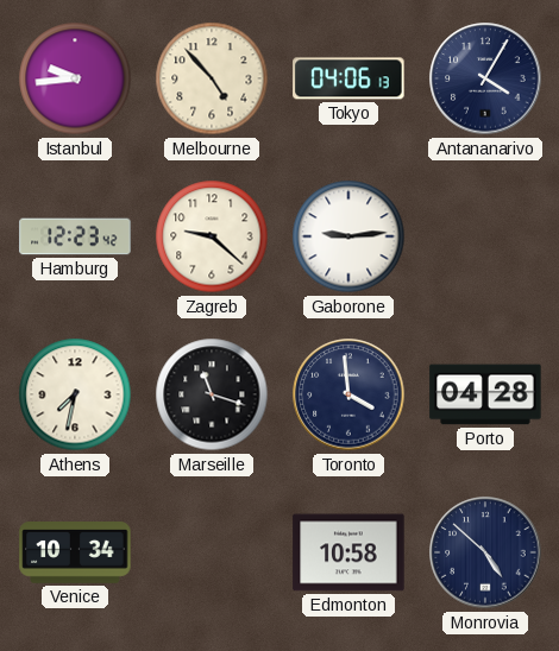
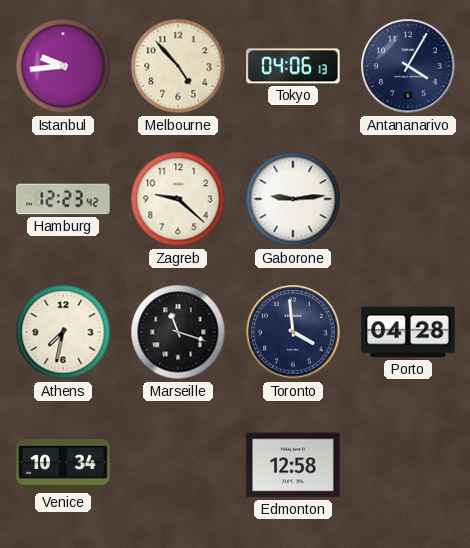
Edmonton: 10:58 -> 12:58
Monrovia: 4:52 -> none
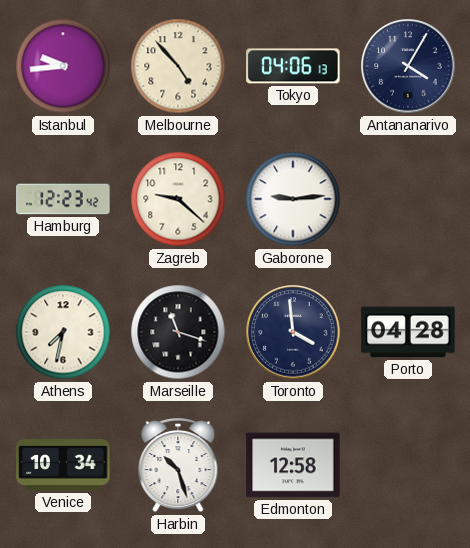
Harbin: none -> 10:27
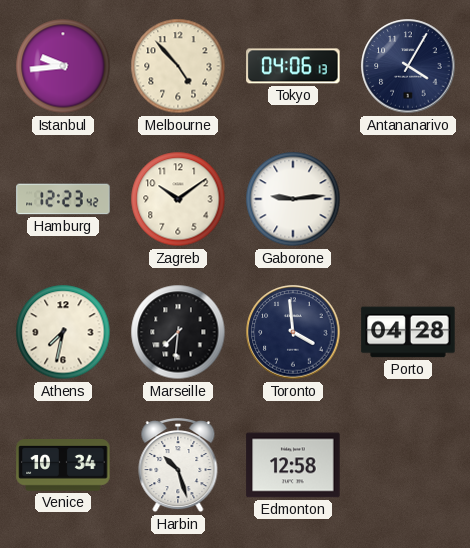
Zagreb: 9:22 -> 10:09
Marseille: 11:18 -> 7:31
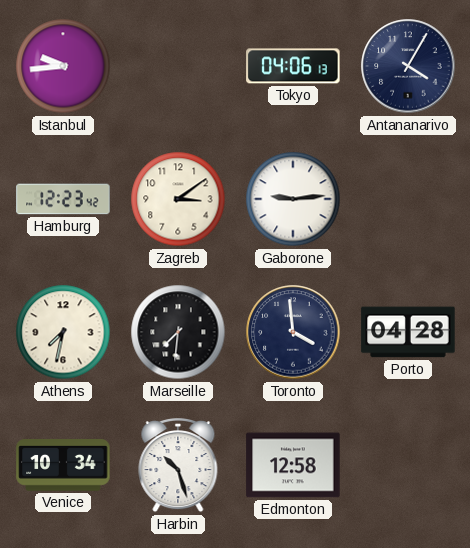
Melbourne: 4:53 -> none
Zagreb: 10:09 -> 3:09
